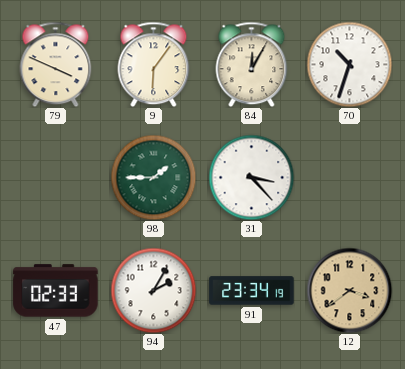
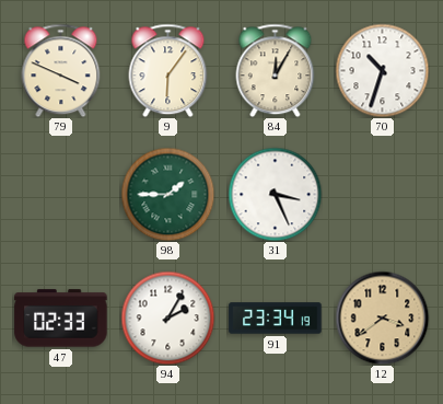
31: 3:23 -> 3:26
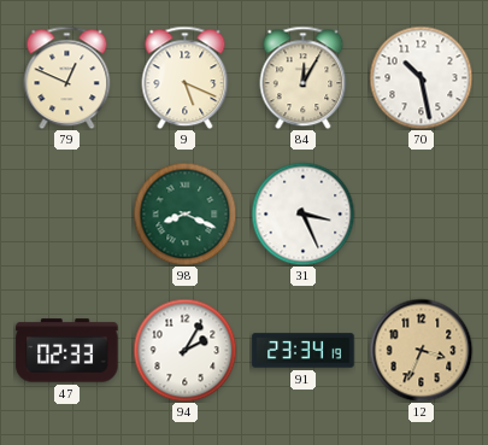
79: 3:49 -> 12:49
9: 6:06 -> 5:19
70: 10:33 -> 10:28
98: 1:45 -> 8:19
12: 3:39 -> 3:34
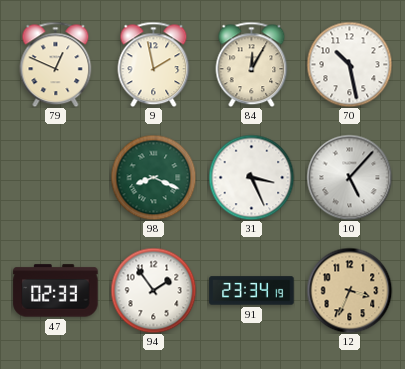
9: 5:19 -> 1:58
10: none -> 5:07
94: 2:05 -> 1:54
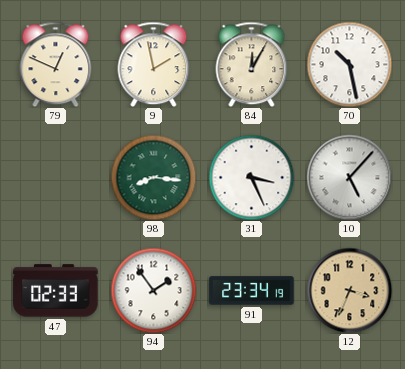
98: 8:19 -> 8:16
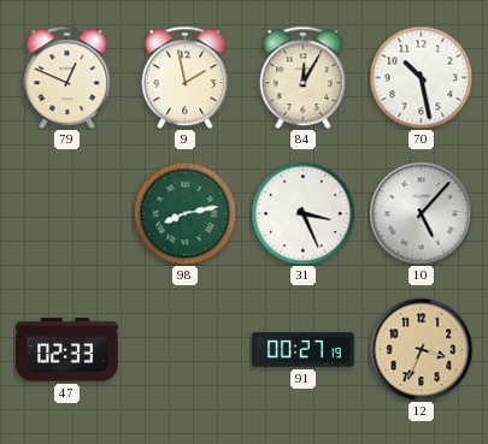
98: 8:16 -> 8:13
94: 1:54 -> none
91: 23:34 -> 00:27
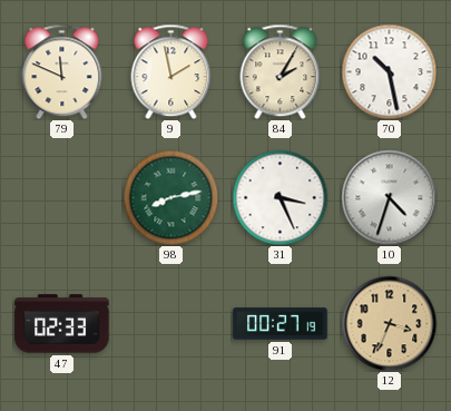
79: 12:49 -> 11:49
84: 12:05 -> 2:05
10: 5:07 -> 4:33
